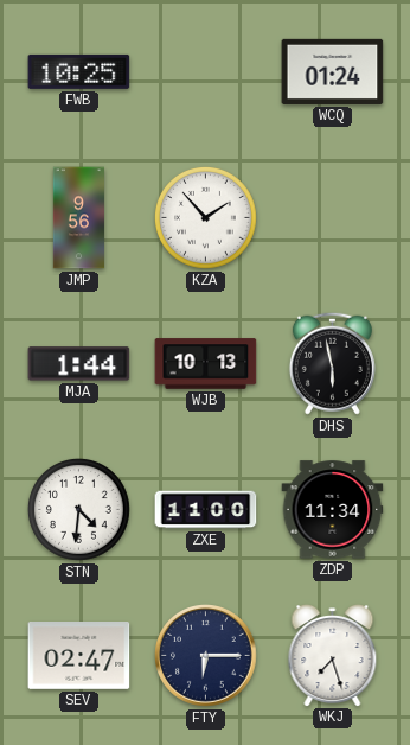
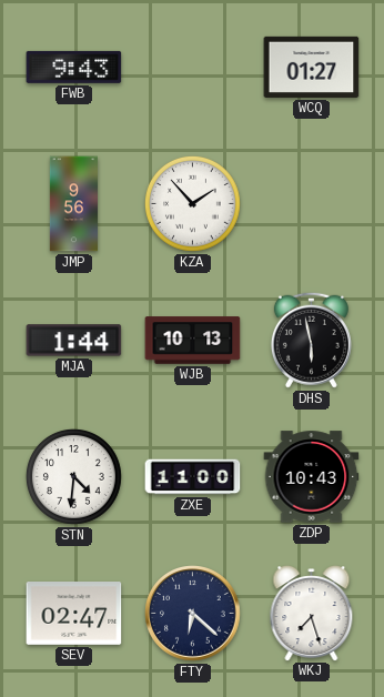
FWB: 10:25 -> 9:43
WCQ: 01:24 -> 01:27
ZDP: 11:34 -> 10:43
FTY: 6:15 -> 6:22
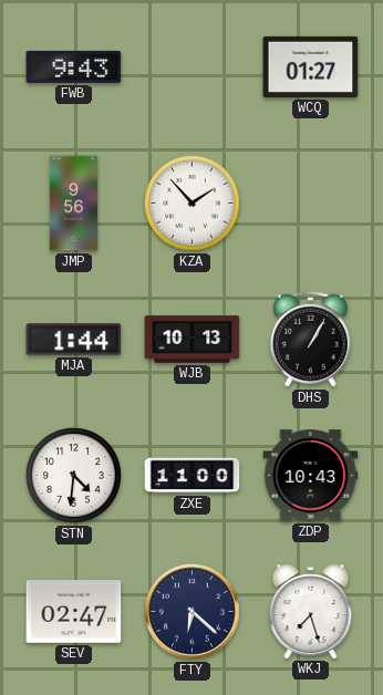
DHS: 5:58 -> 1:05
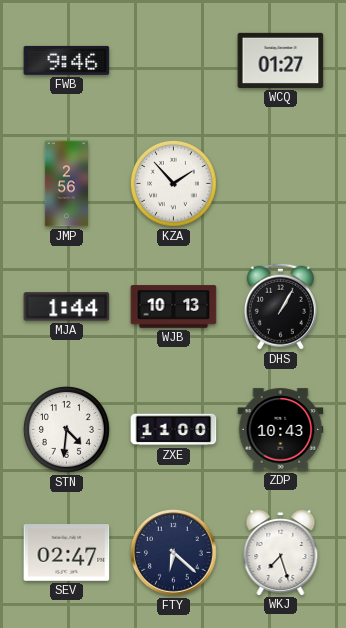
FWB: 9:43 -> 9:46
JMP: 9:56 -> 2:56
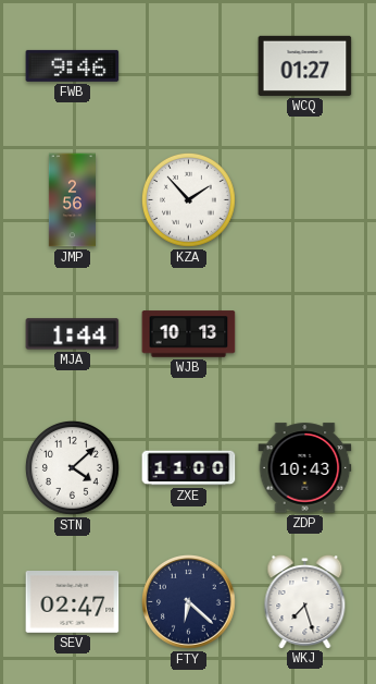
DHS: 1:05 -> none
STN: 4:31 -> 4:08
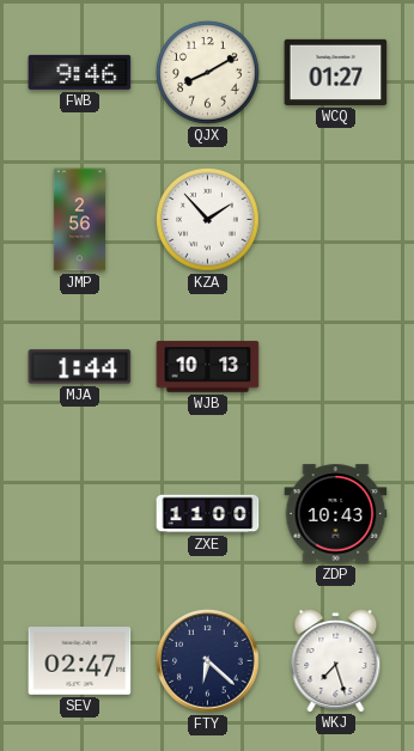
QJX: none -> 8:10
STN: 4:08 -> none
